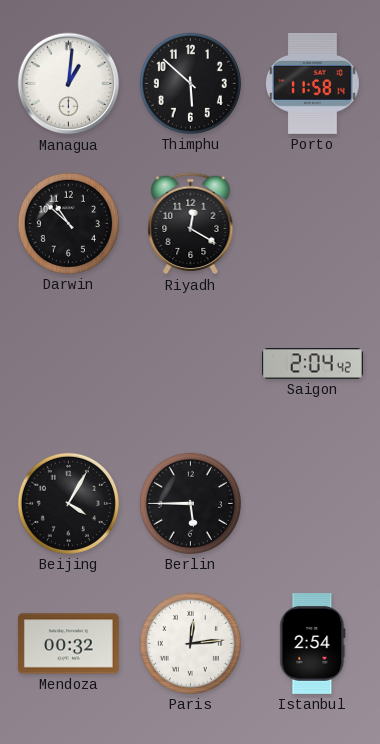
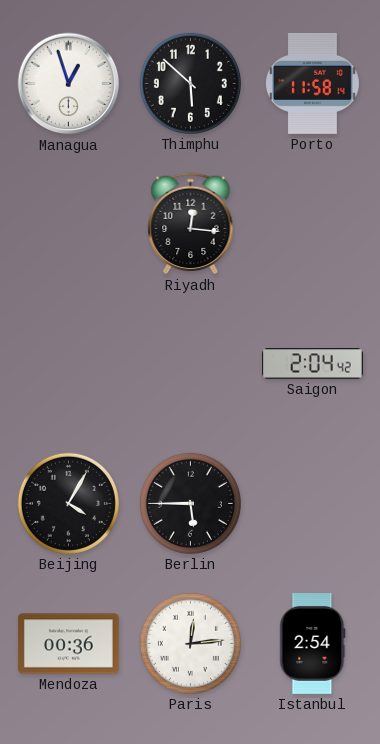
Managua: 1:01 -> 12:57
Darwin: 10:52 -> none
Riyadh: 12:20 -> 12:16
Mendoza: 00:32 -> 00:36
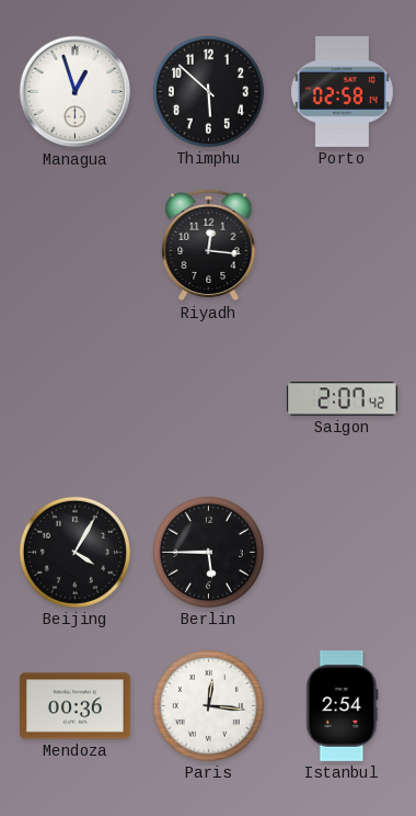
Porto: 11:58 -> 02:58
Saigon: 2:04 -> 2:07
Paris: 12:14 -> 12:16
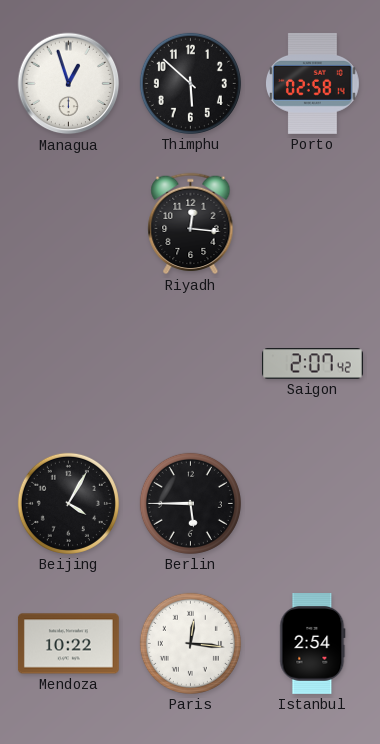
Mendoza: 00:36 -> 10:22
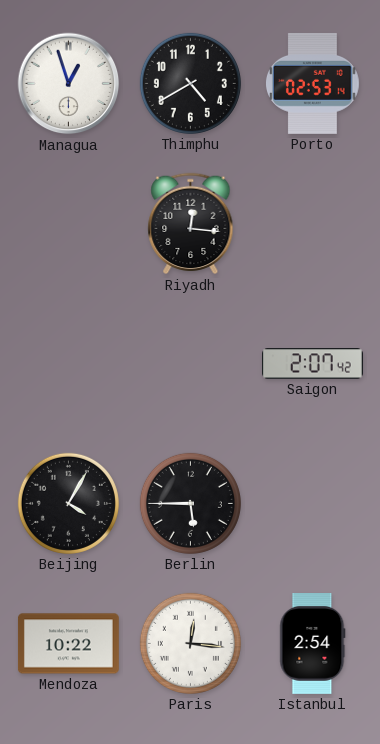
Thimphu: 5:52 -> 4:40
Porto: 02:58 -> 02:53
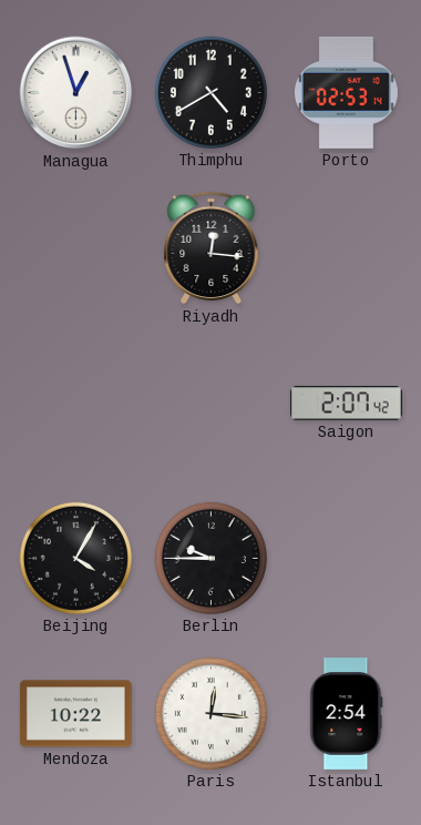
Berlin: 5:45 -> 9:45
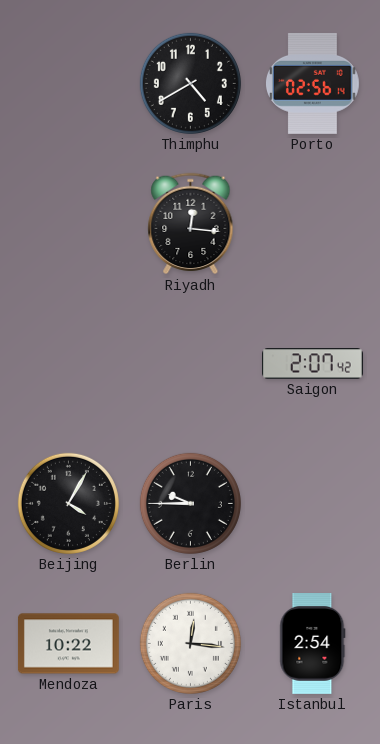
Managua: 12:57 -> none
Porto: 02:53 -> 02:56
